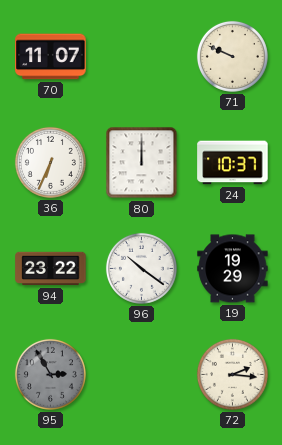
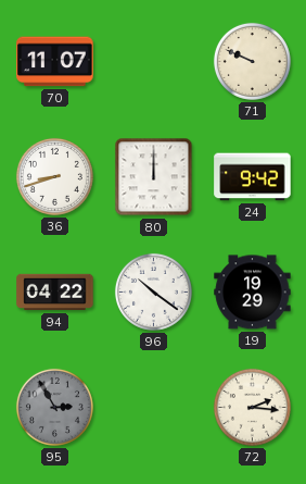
36: 6:34 -> 8:42
24: 10:37 -> 9:42
94: 23:22 -> 04:22
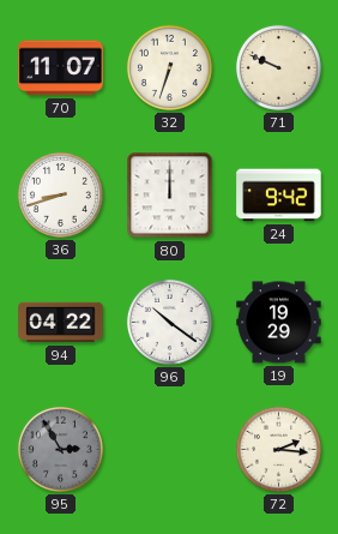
32: none -> 6:33
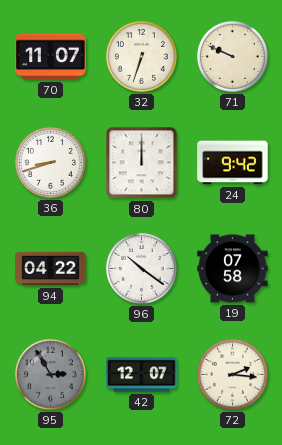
19: 19:29 -> 07:58
42: none -> 12:07
